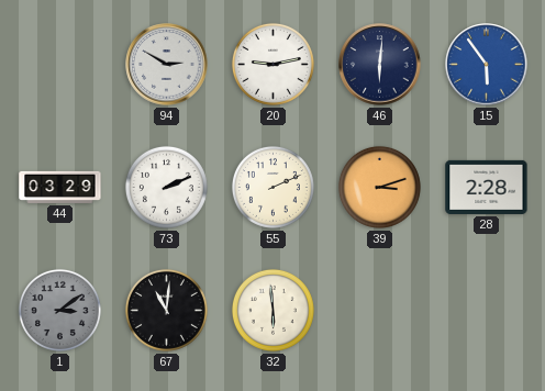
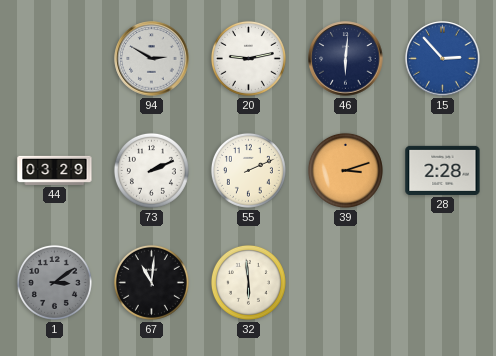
15: 5:54 -> 2:53
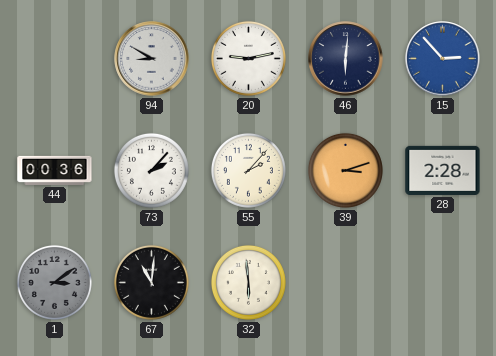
94: 2:50 -> 8:50
44: 03:29 -> 00:36
73: 2:11 -> 2:07
55: 2:11 -> 2:07
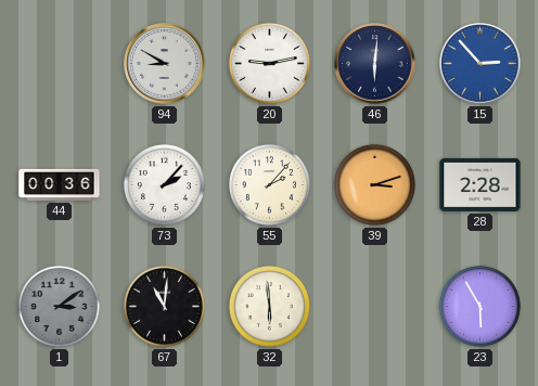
23: none -> 5:55
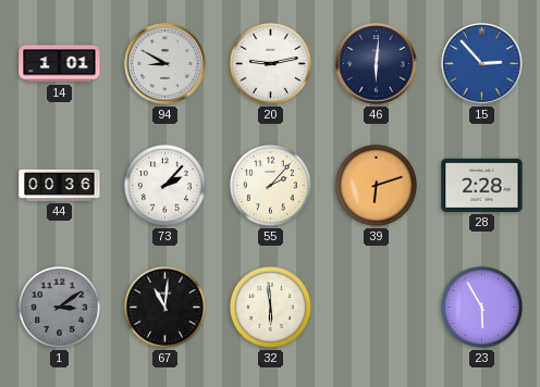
14: none -> 1:01
39: 3:12 -> 6:12
